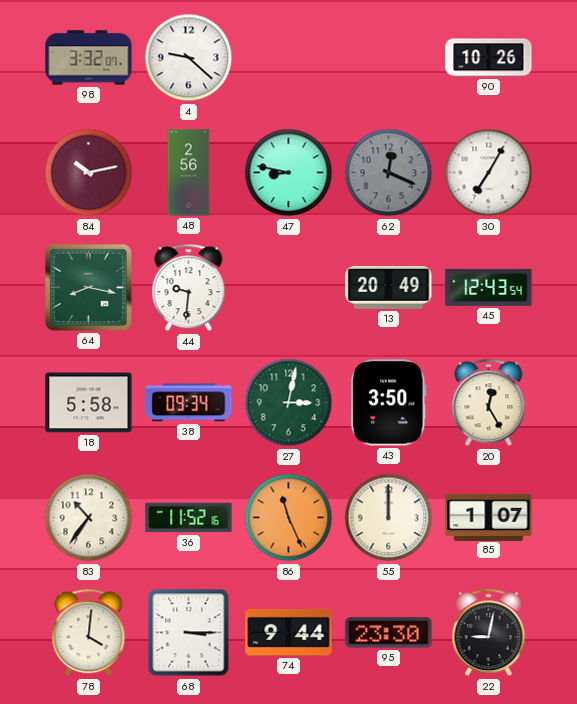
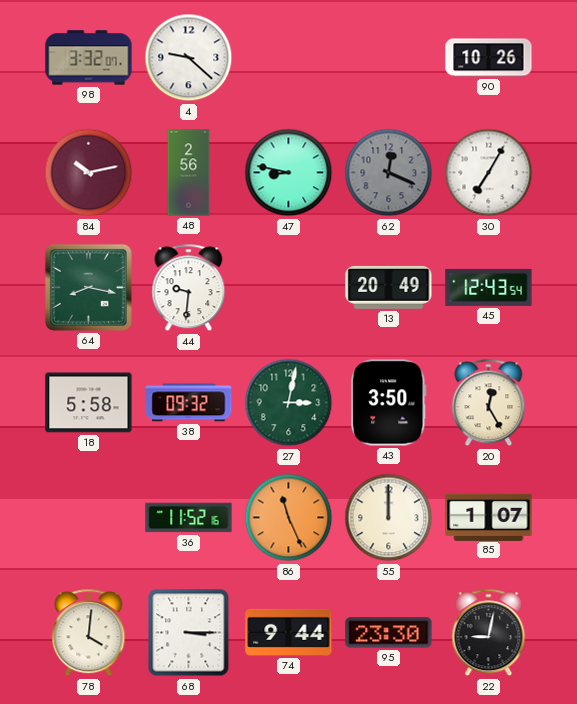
38: 09:34 -> 09:32
83: 10:36 -> none
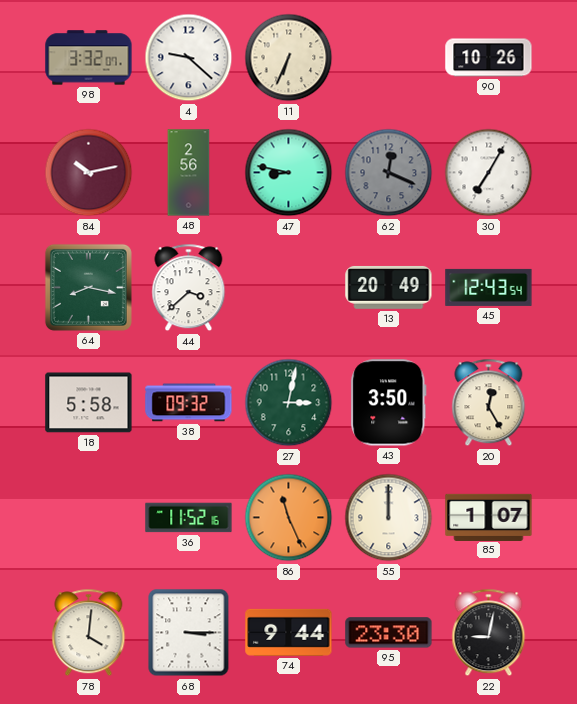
11: none -> 6:34
44: 9:31 -> 3:38
